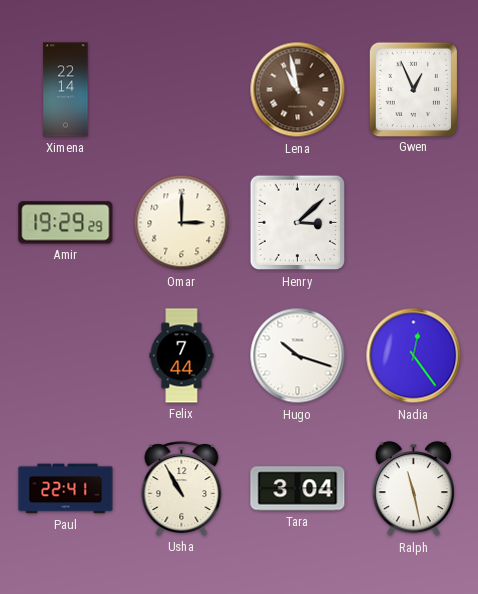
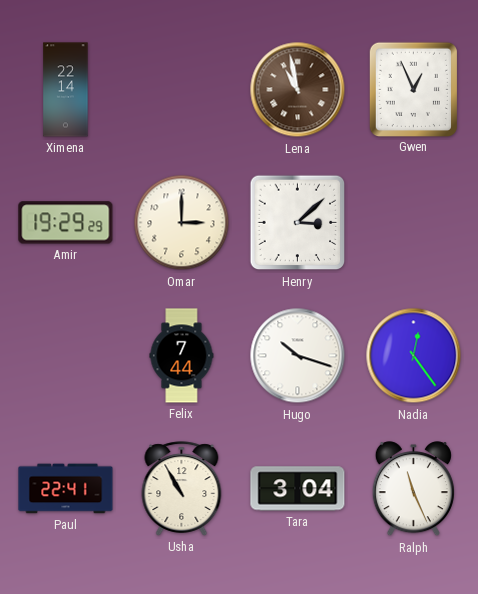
Ralph: 11:28 -> 11:26
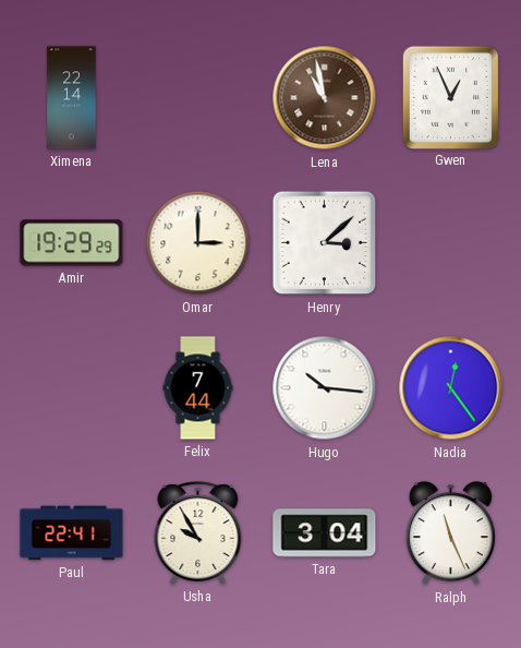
Hugo: 10:18 -> 10:16
Usha: 10:55 -> 9:55
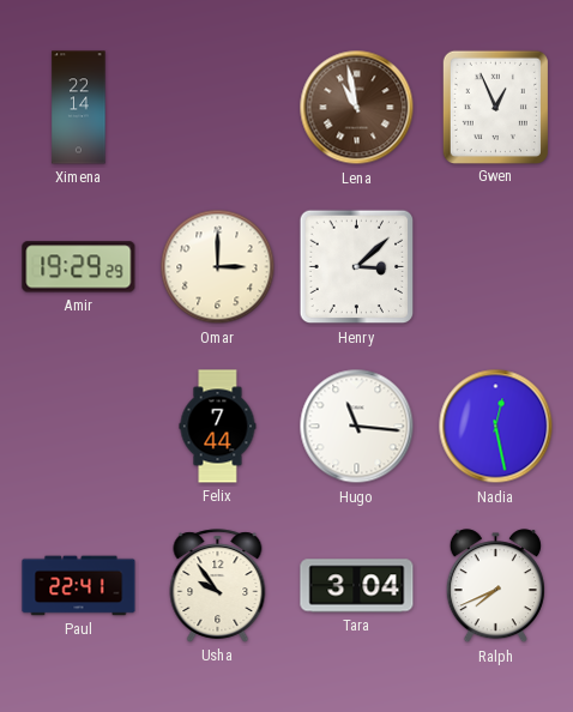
Hugo: 10:16 -> 11:16
Nadia: 12:24 -> 12:28
Usha: 9:55 -> 9:54
Ralph: 11:26 -> 7:41
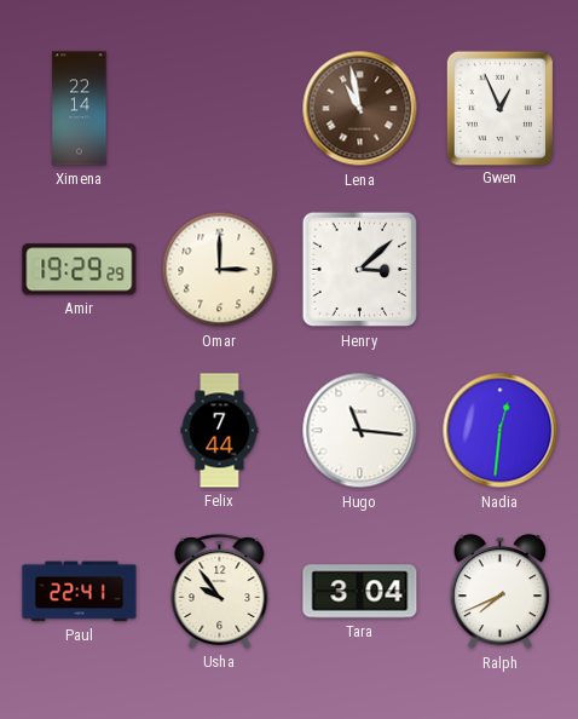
Nadia: 12:28 -> 12:31
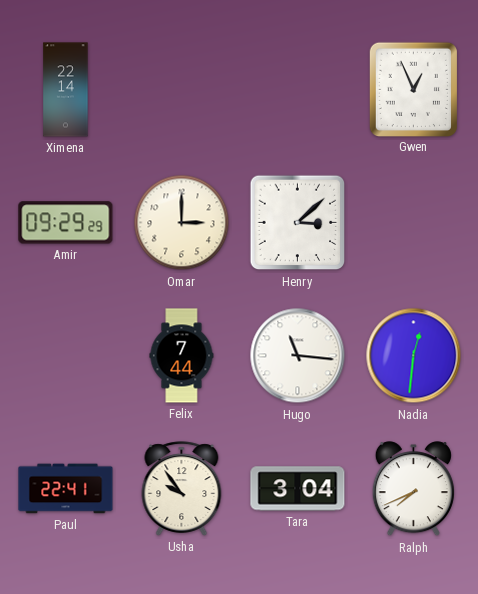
Lena: 10:58 -> none
Amir: 19:29 -> 09:29
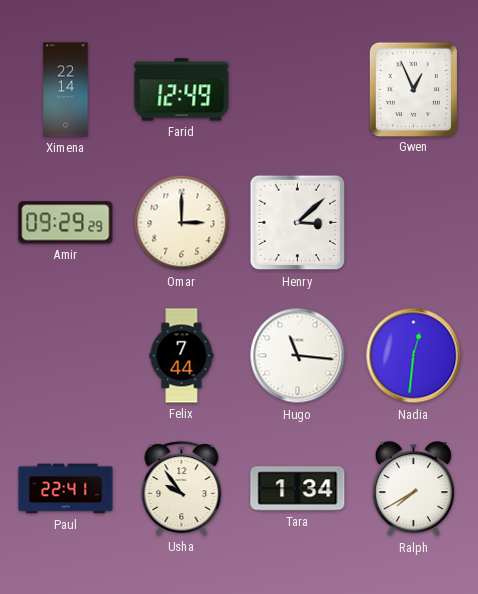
Farid: none -> 12:49
Tara: 3:04 -> 1:34
Ralph: 7:41 -> 7:40
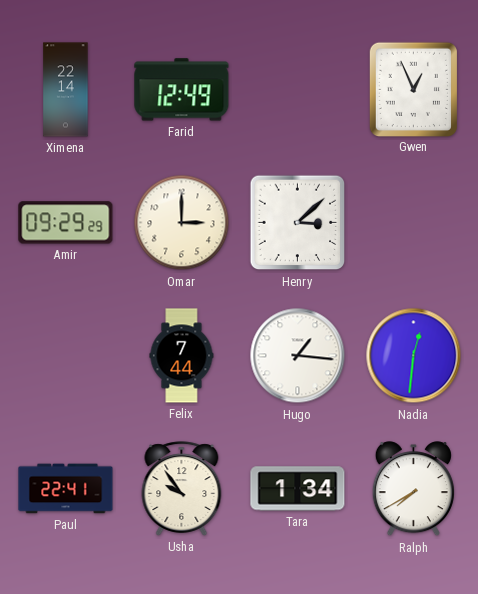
Hugo: 11:16 -> 1:16
